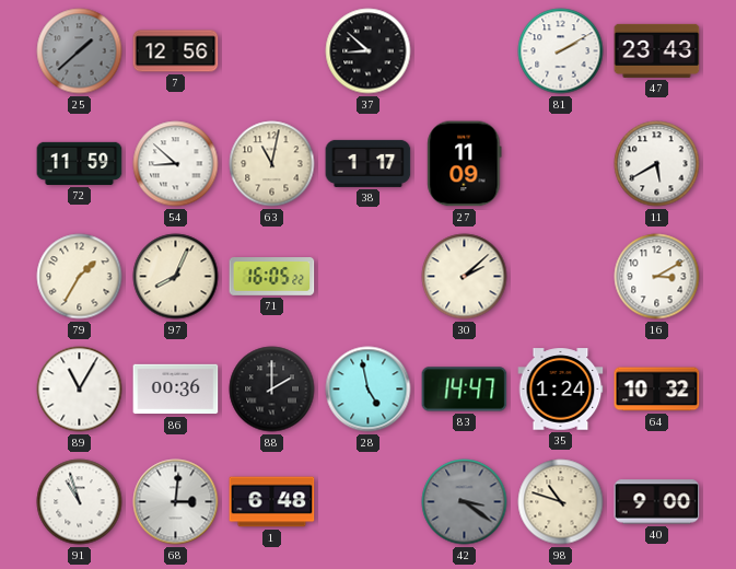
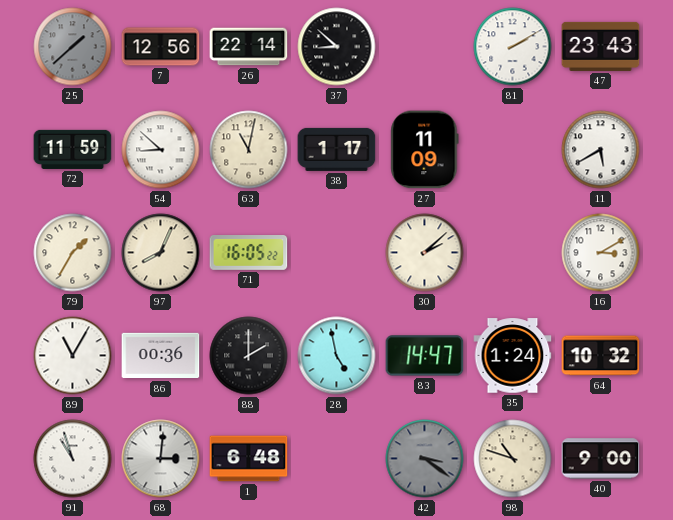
26: none -> 22:14
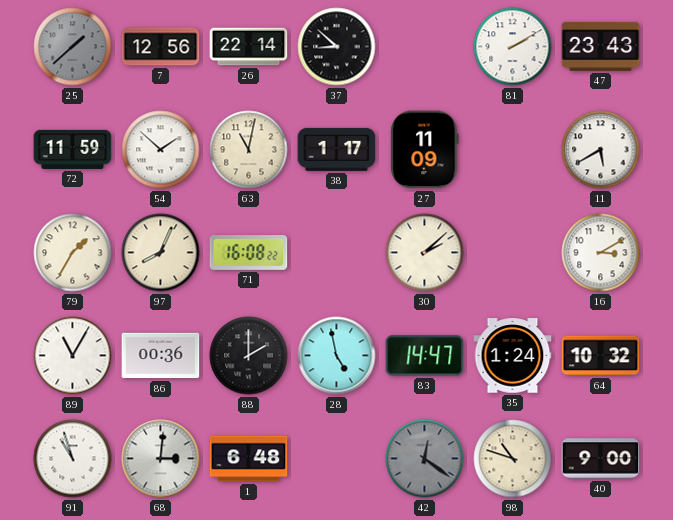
54: 8:52 -> 1:52
71: 16:05 -> 16:08
42: 3:21 -> 12:21
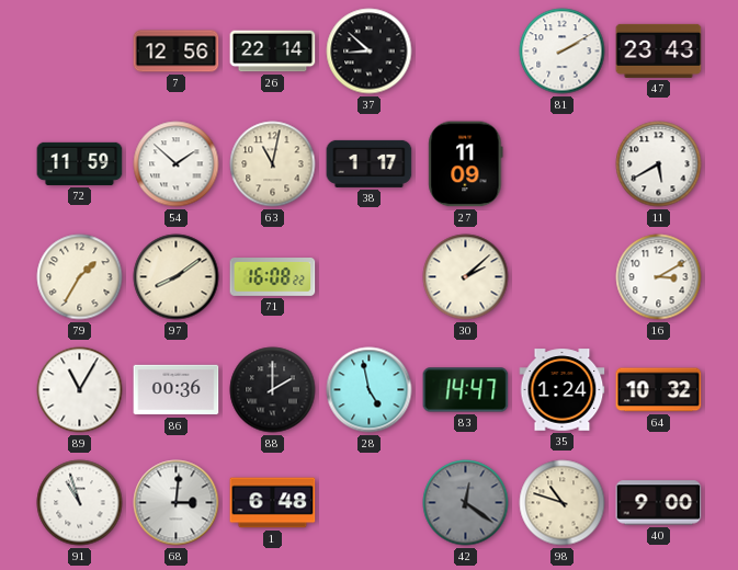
25: 1:38 -> none
97: 8:04 -> 8:09
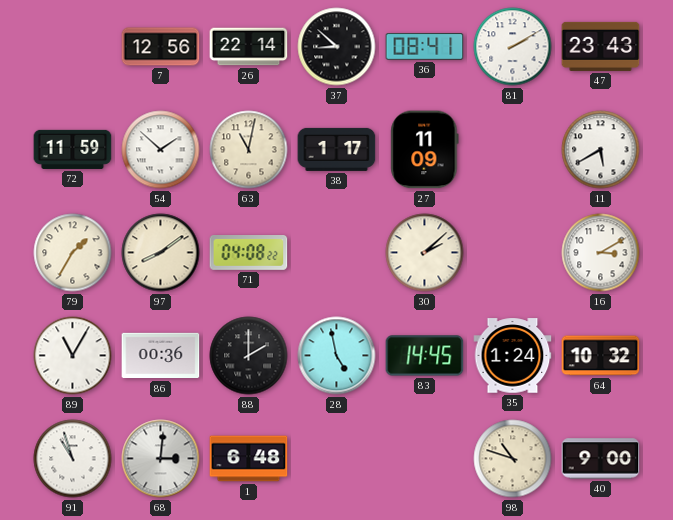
36: none -> 08:41
71: 16:08 -> 04:08
83: 14:47 -> 14:45
42: 12:21 -> none
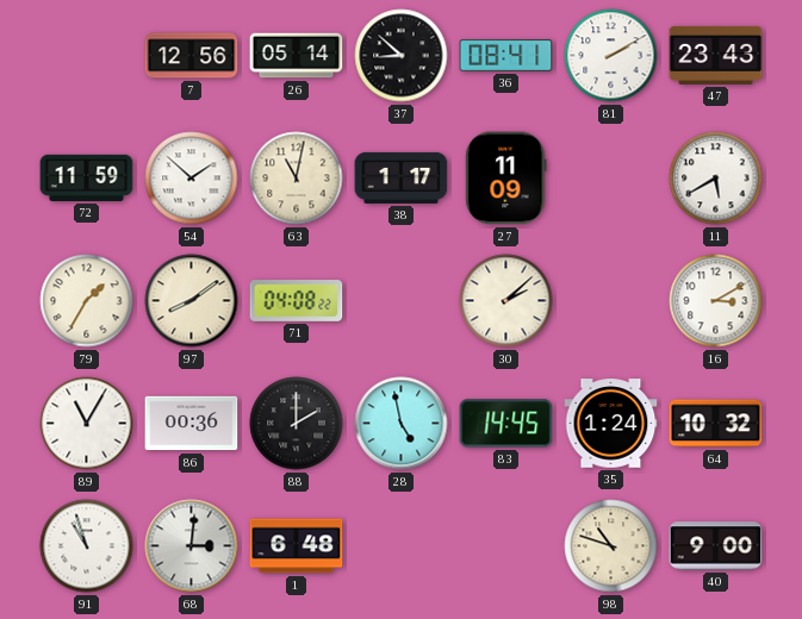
26: 22:14 -> 05:14
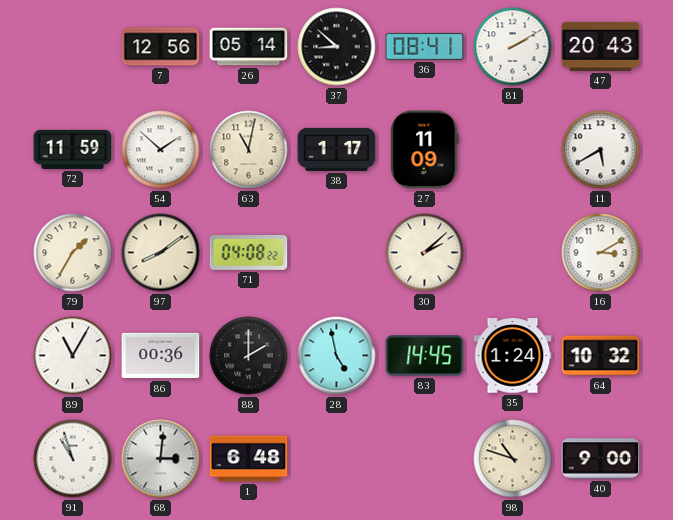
47: 23:43 -> 20:43
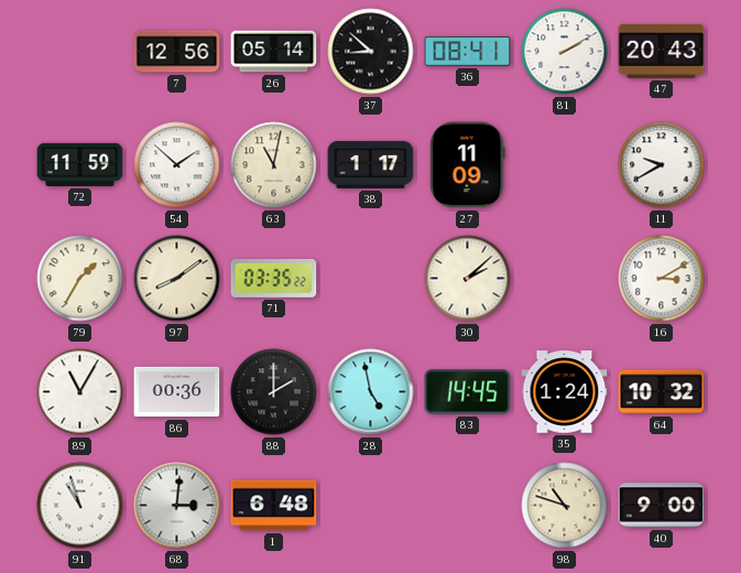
11: 5:40 -> 9:40
71: 04:08 -> 03:35
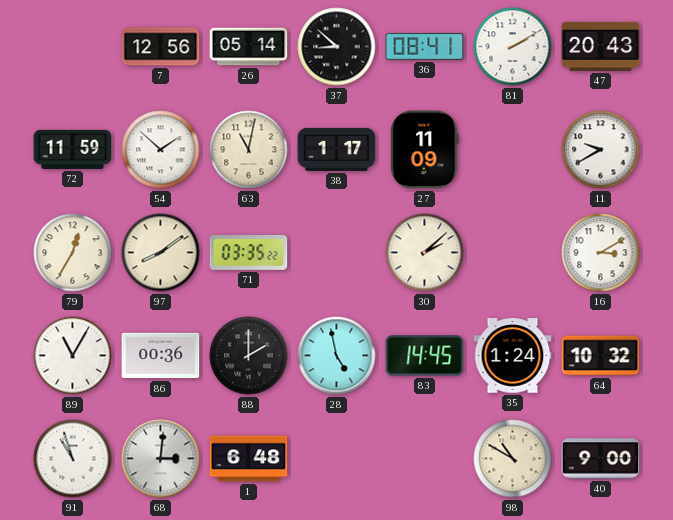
79: 1:35 -> 12:35
98: 10:48 -> 10:50
